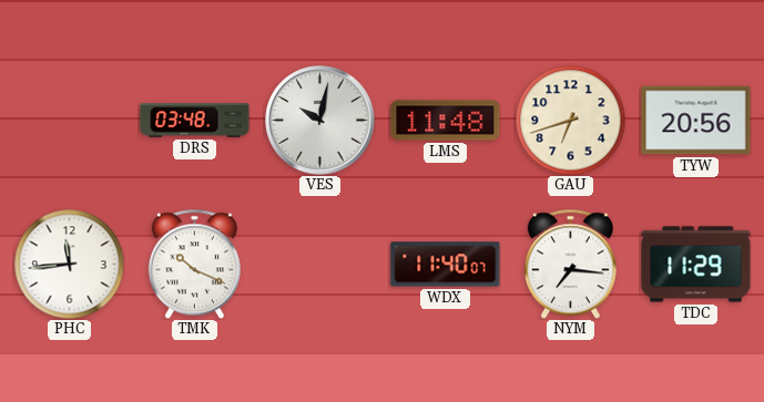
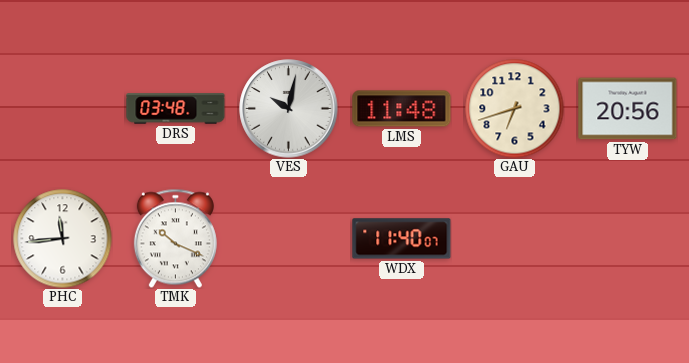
NYM: 7:16 -> none
TDC: 11:29 -> none
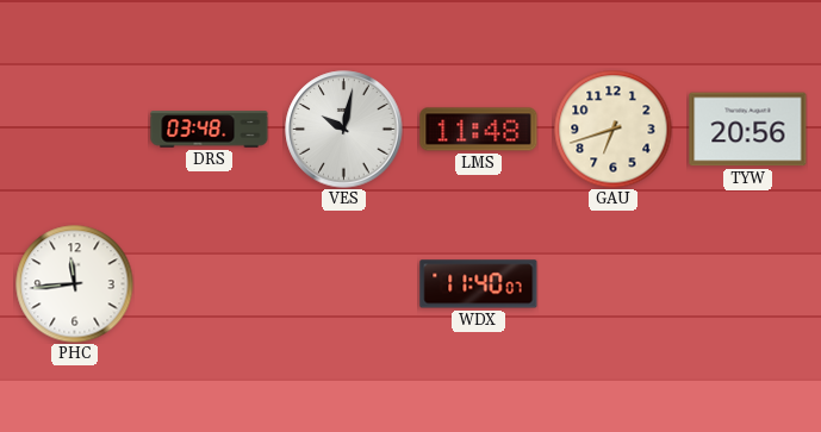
TMK: 10:19 -> none
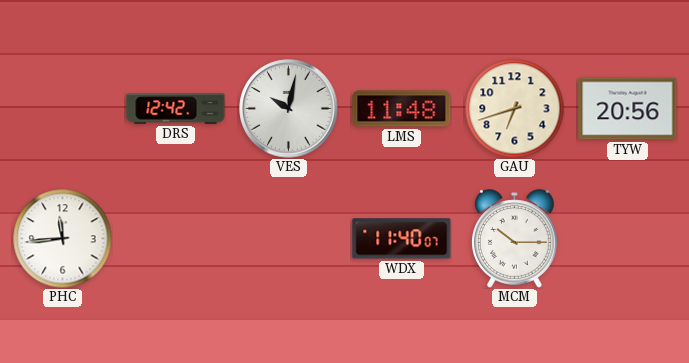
DRS: 03:48 -> 12:42
MCM: none -> 10:15
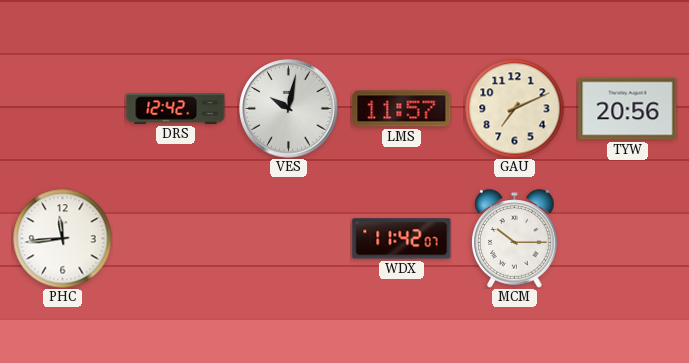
LMS: 11:48 -> 11:57
GAU: 6:42 -> 7:11
WDX: 11:40 -> 11:42
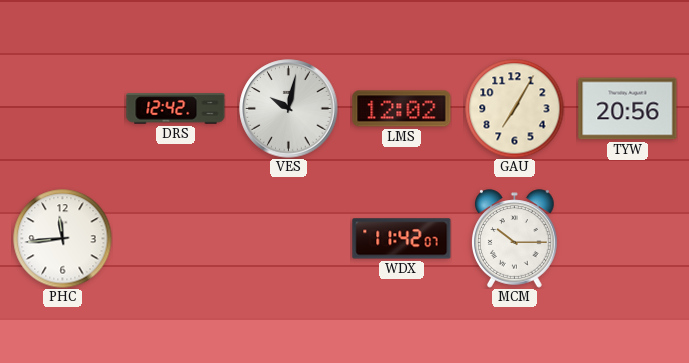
LMS: 11:57 -> 12:02
GAU: 7:11 -> 7:05
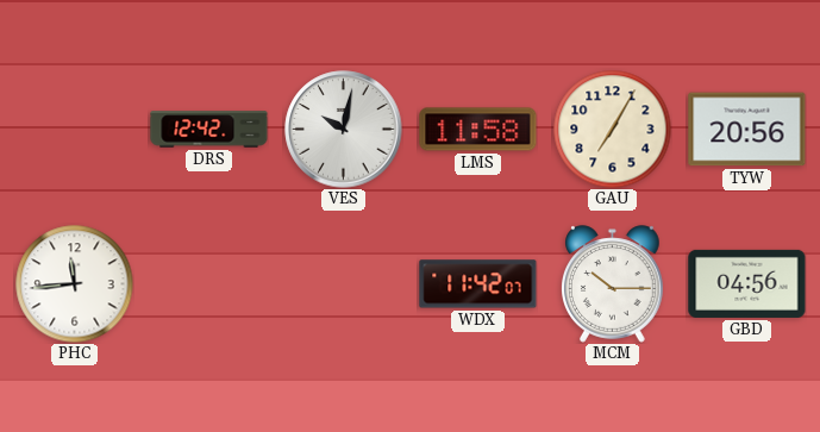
LMS: 12:02 -> 11:58
GBD: none -> 04:56
